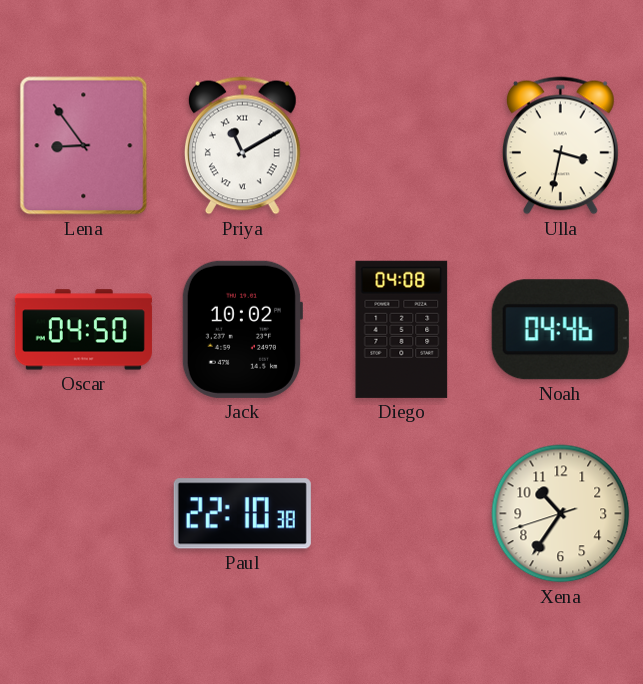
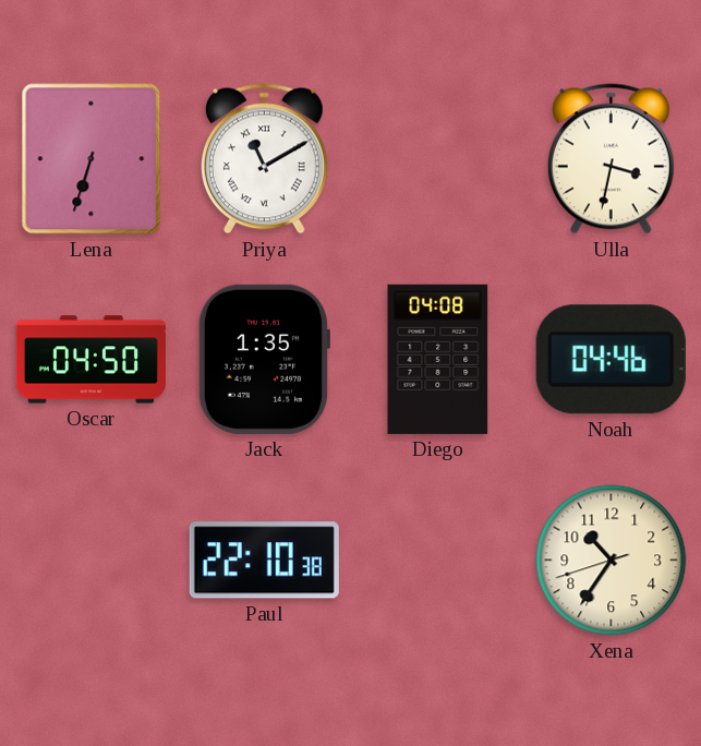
Lena: 8:54 -> 6:33
Jack: 10:02 -> 1:35
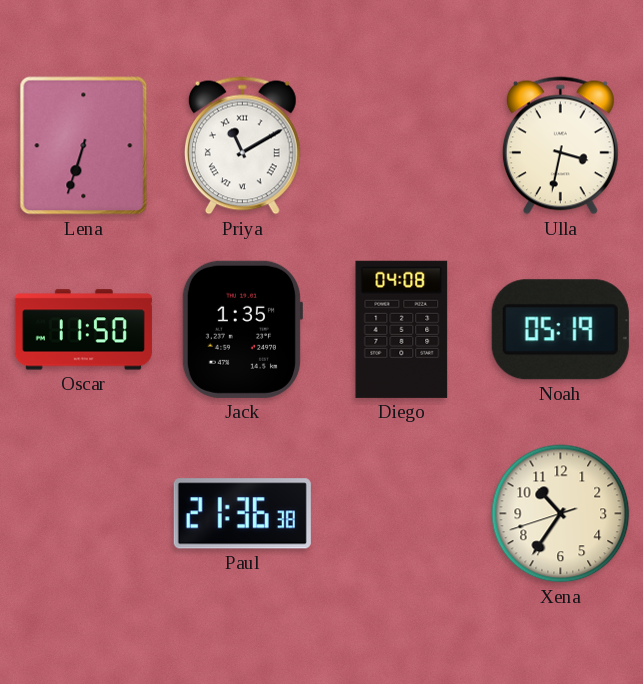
Oscar: 04:50 -> 11:50
Noah: 04:46 -> 05:19
Paul: 22:10 -> 21:36
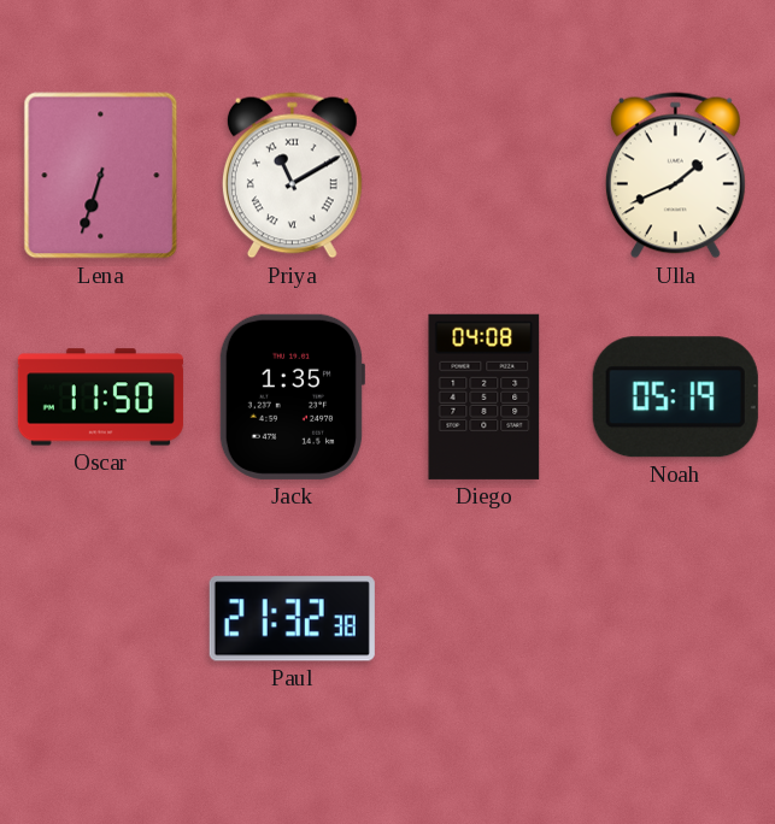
Ulla: 3:32 -> 1:41
Paul: 21:36 -> 21:32
Xena: 10:35 -> none
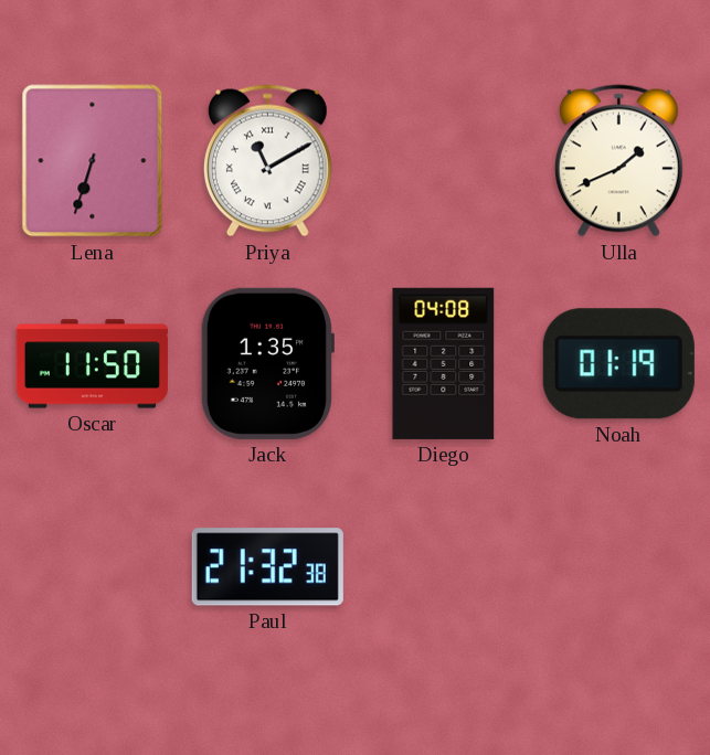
Noah: 05:19 -> 01:19
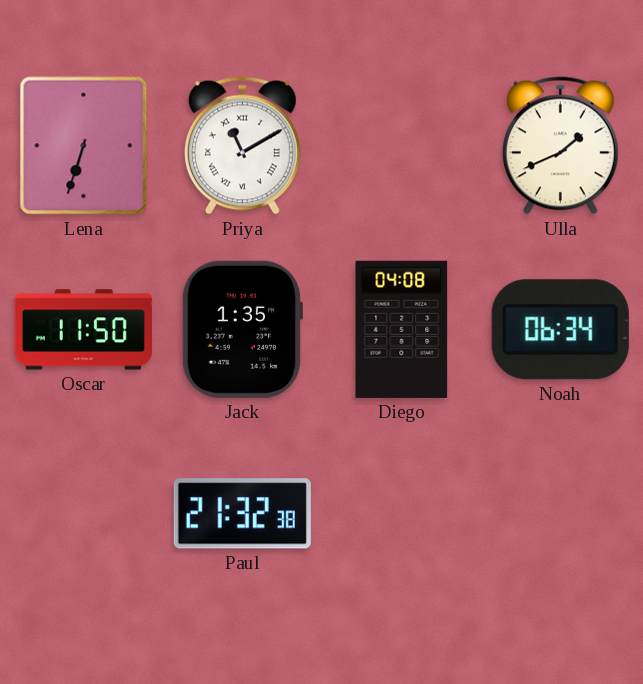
Noah: 01:19 -> 06:34
